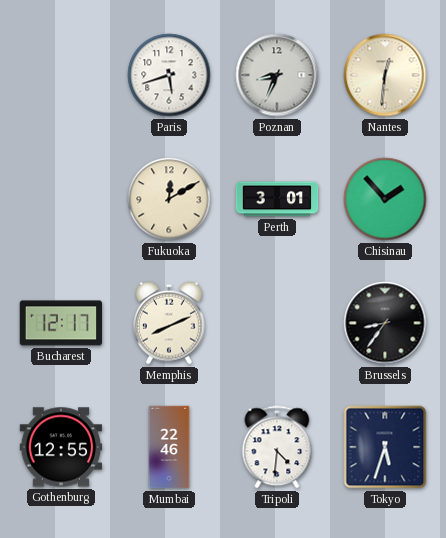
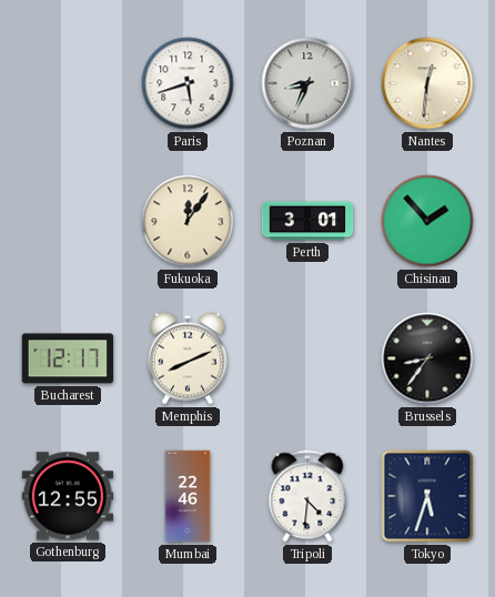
Fukuoka: 12:10 -> 12:06
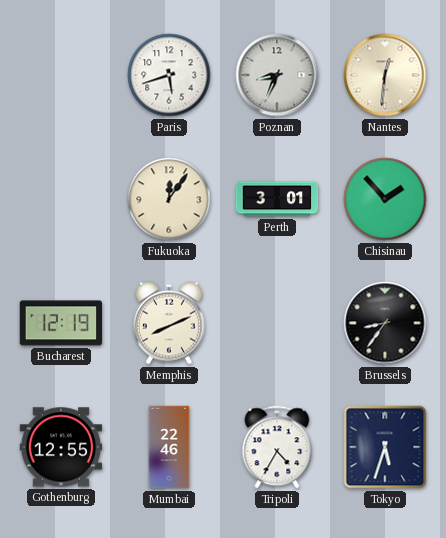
Bucharest: 12:17 -> 12:19
Tripoli: 4:31 -> 4:35
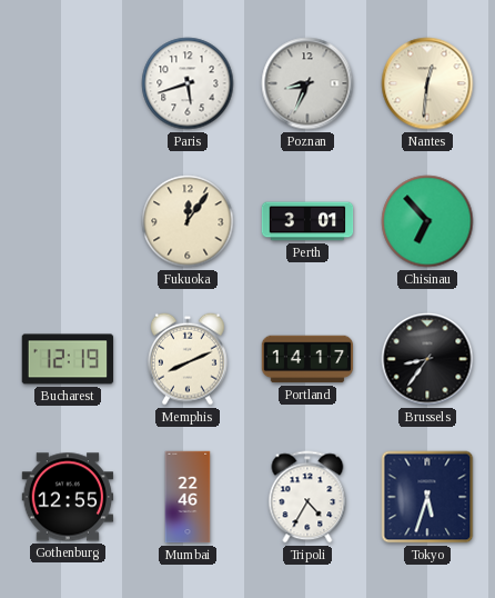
Chisinau: 1:53 -> 6:53
Portland: none -> 14:17
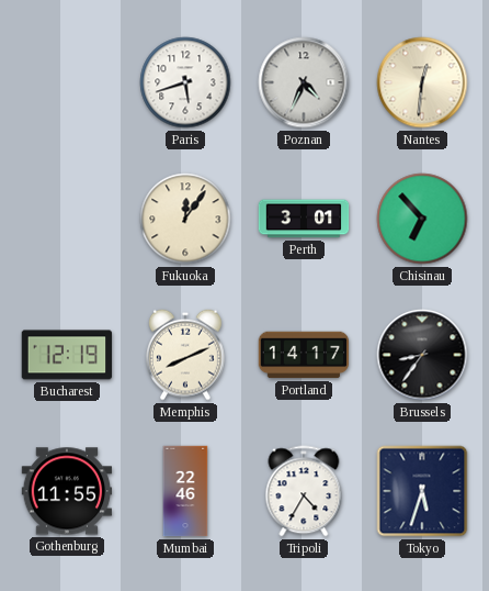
Poznan: 8:34 -> 4:34
Gothenburg: 12:55 -> 11:55
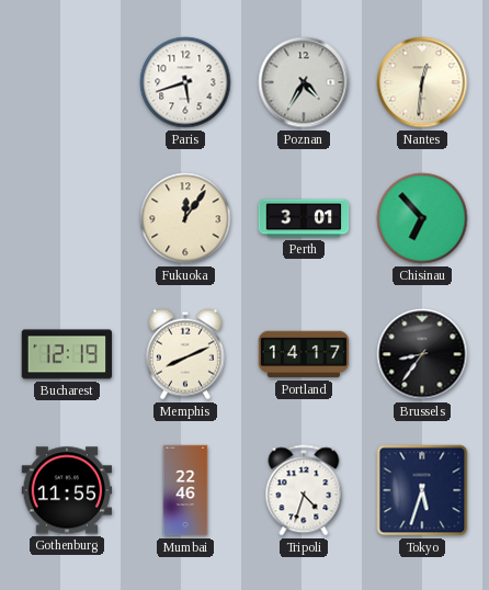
Poznan: 4:34 -> 4:35
Tripoli: 4:35 -> 4:33
